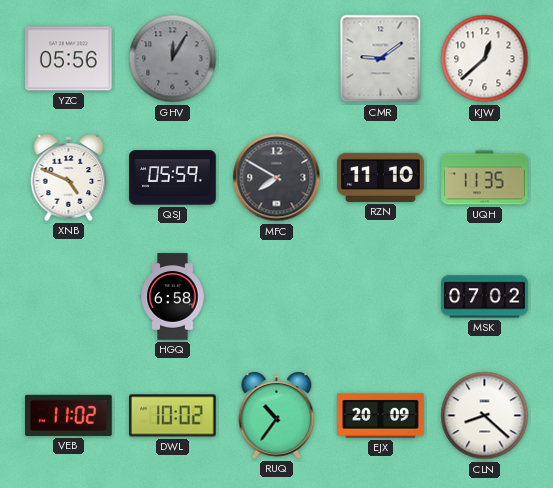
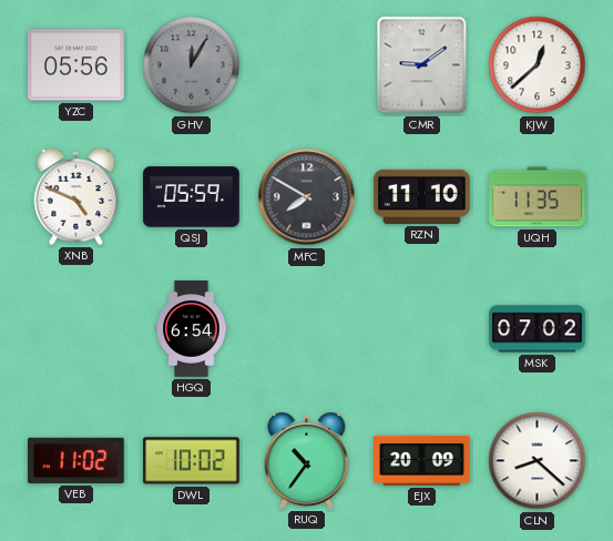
HGQ: 6:58 -> 6:54
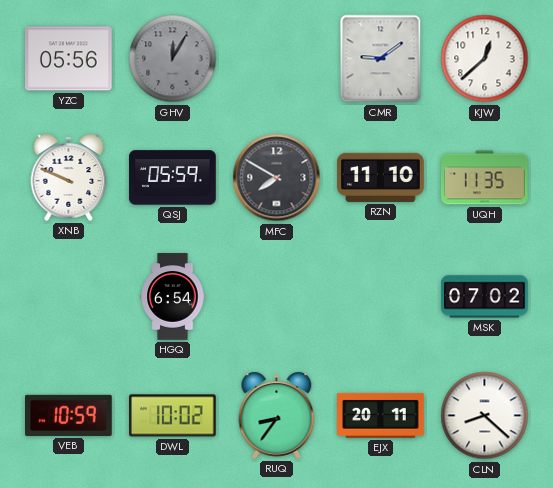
XNB: 4:49 -> 9:49
VEB: 11:02 -> 10:59
RUQ: 10:36 -> 8:36
EJX: 20:09 -> 20:11
